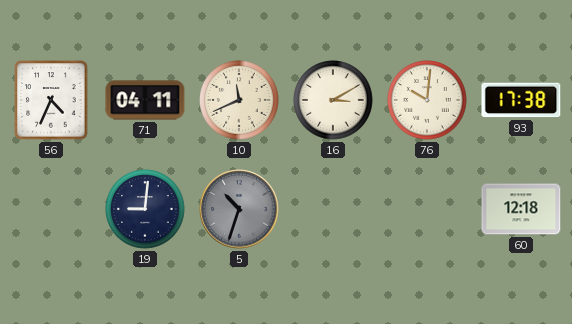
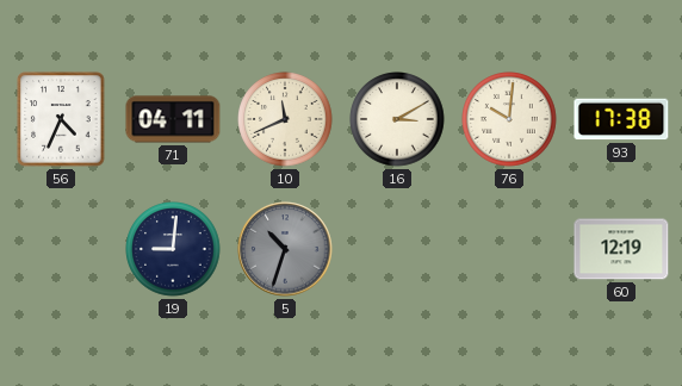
60: 12:18 -> 12:19
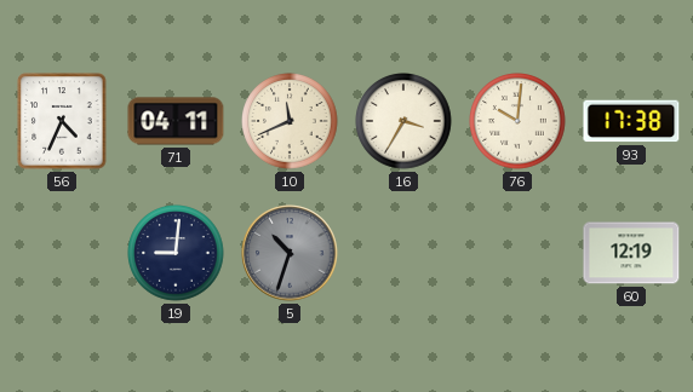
16: 3:10 -> 3:35
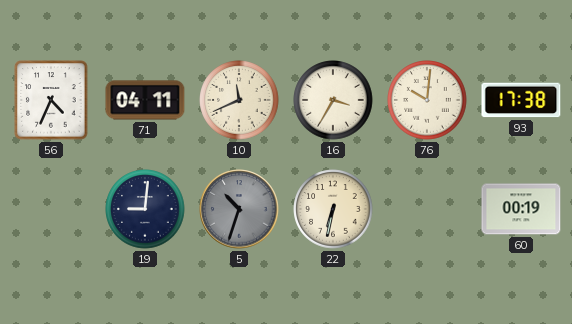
22: none -> 6:32
60: 12:19 -> 00:19
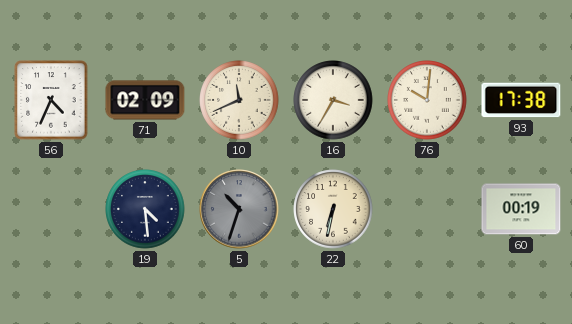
71: 04:11 -> 02:09
19: 9:01 -> 4:29
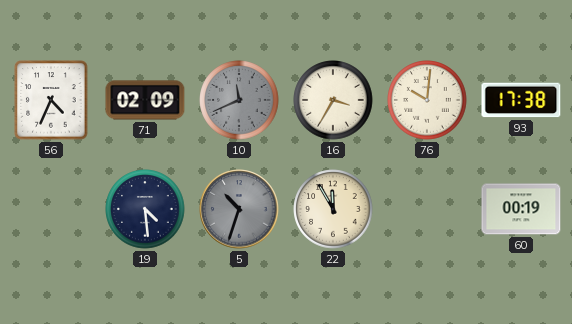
10 dial: cream -> grey
22: 6:32 -> 11:55
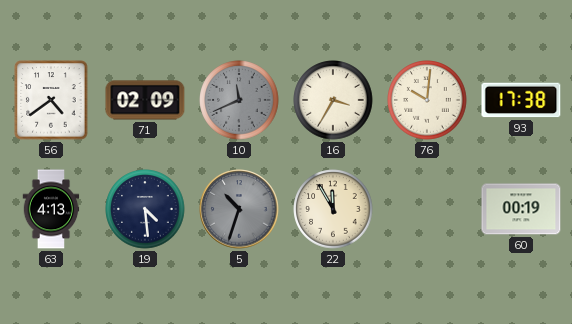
56: 4:34 -> 4:39
63: none -> 4:13
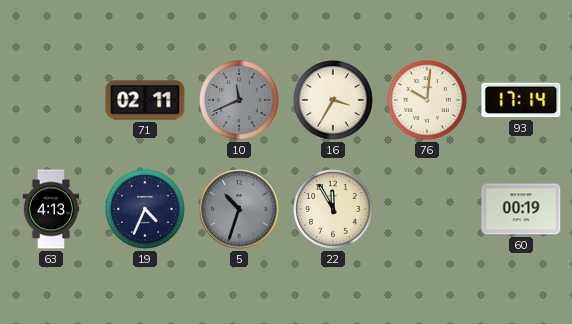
56: 4:39 -> none
71: 02:09 -> 02:11
93: 17:38 -> 17:14
19: 4:29 -> 4:34
